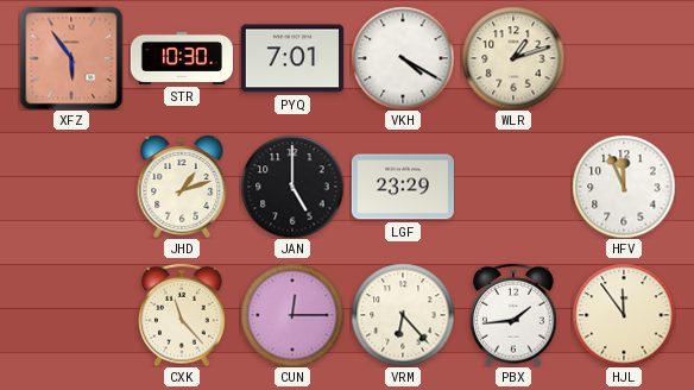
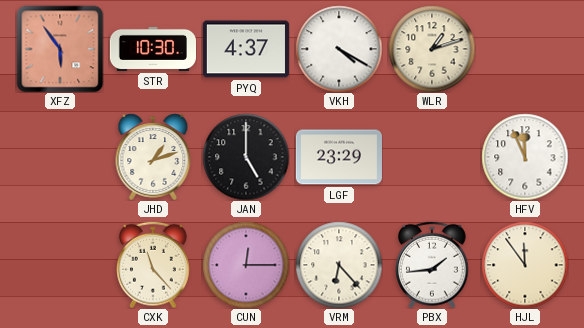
PYQ: 7:01 -> 4:37
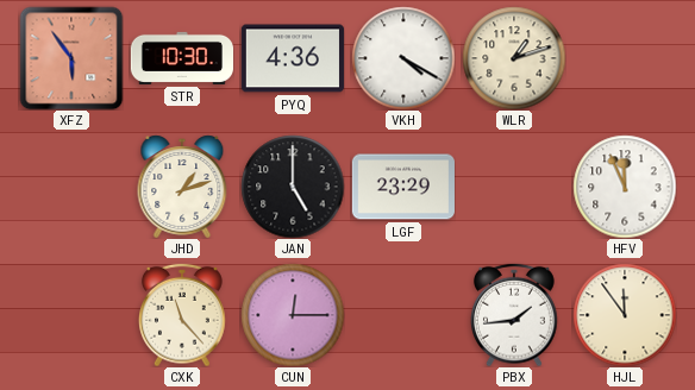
PYQ: 4:37 -> 4:36
VRM: 6:23 -> none
